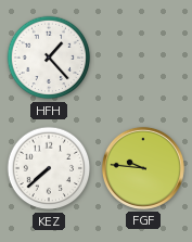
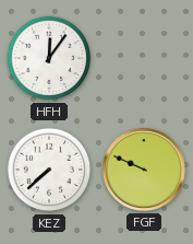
HFH: 1:23 -> 12:06
FGF: 9:46 -> 9:49
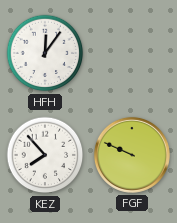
KEZ: 7:38 -> 7:53
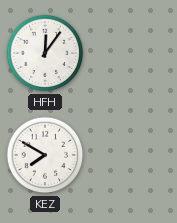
KEZ: 7:53 -> 7:50
FGF: 9:49 -> none
